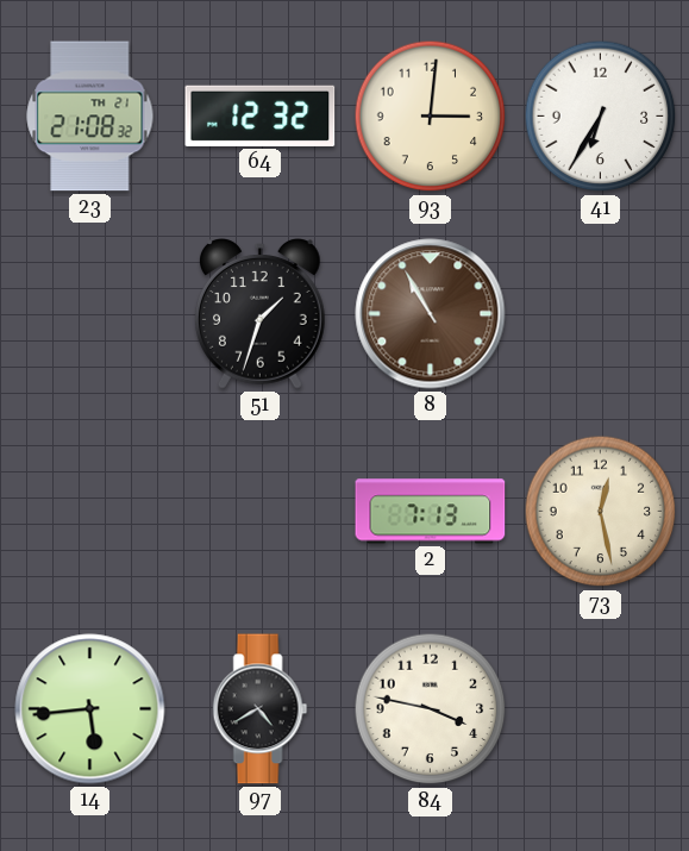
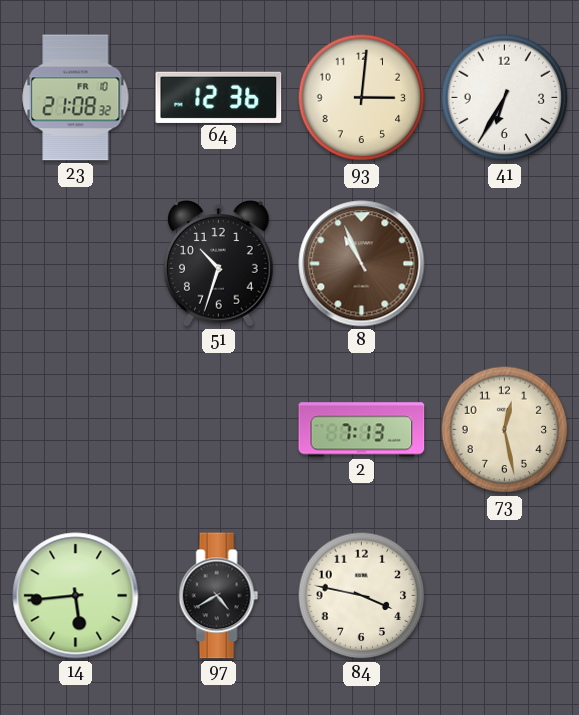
23 date: TH 21 -> FR 10
64: 12:32 -> 12:36
51: 1:33 -> 10:33
8: 10:55 -> 10:56
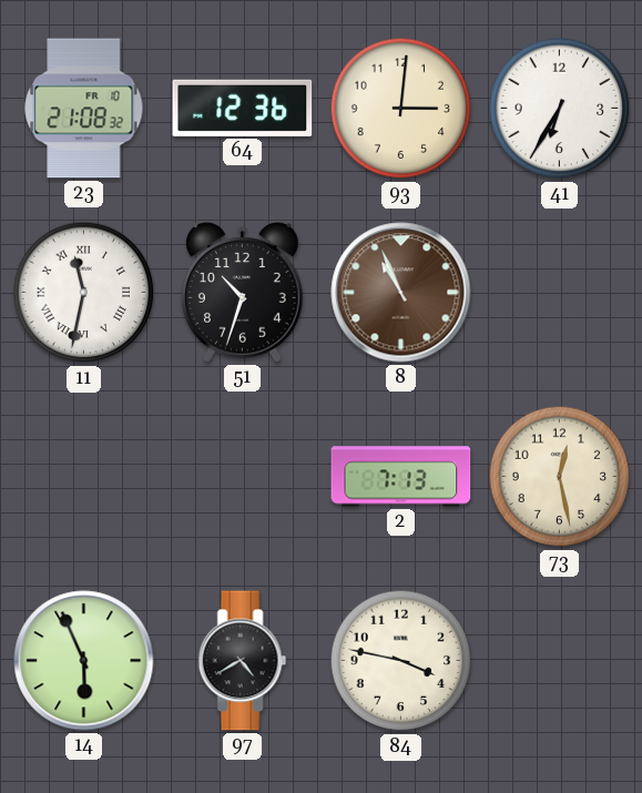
11: none -> 11:32
14: 5:44 -> 5:56
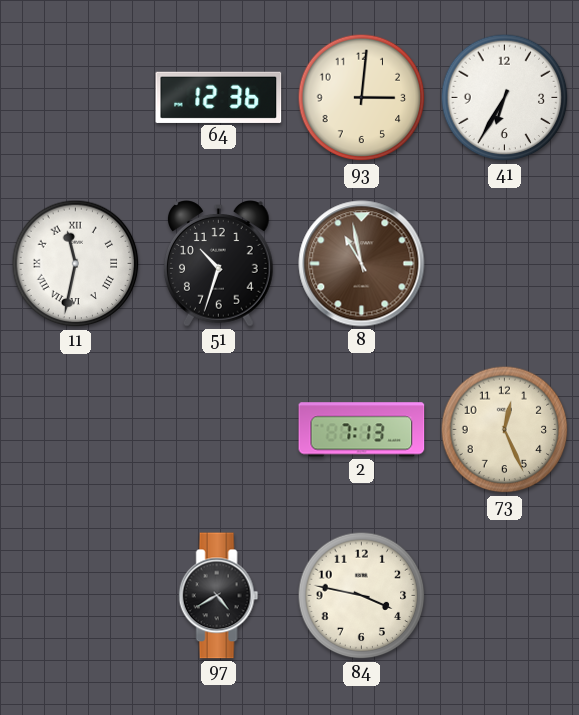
23: 21:08 -> none
8: 10:56 -> 10:58
73: 12:28 -> 12:26
14: 5:56 -> none
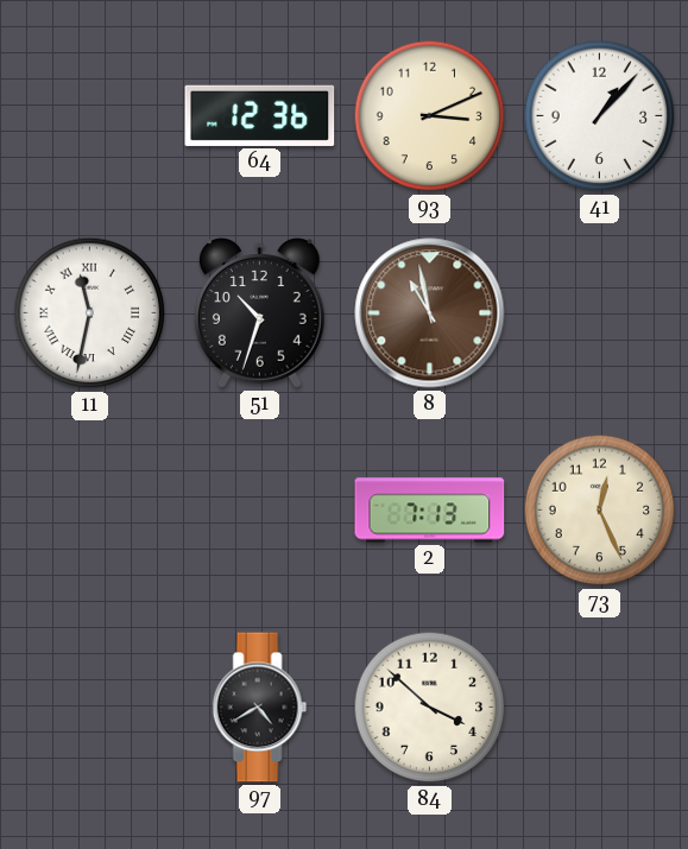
93: 3:01 -> 3:11
41: 6:35 -> 1:07
84: 3:47 -> 3:52
